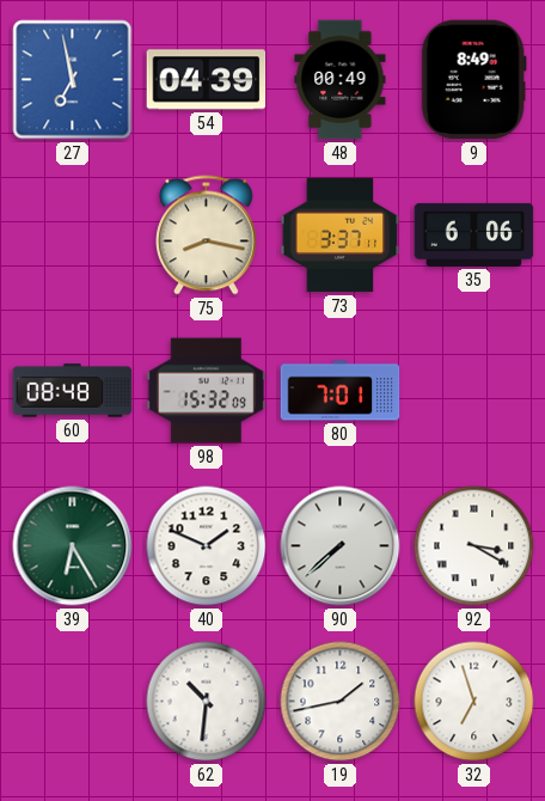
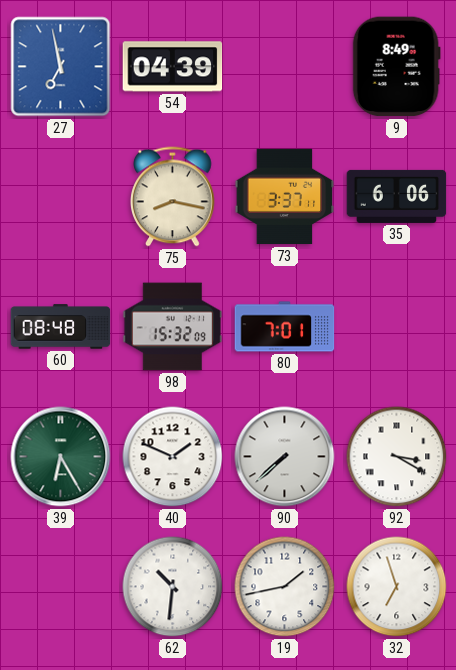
48: 00:49 -> none
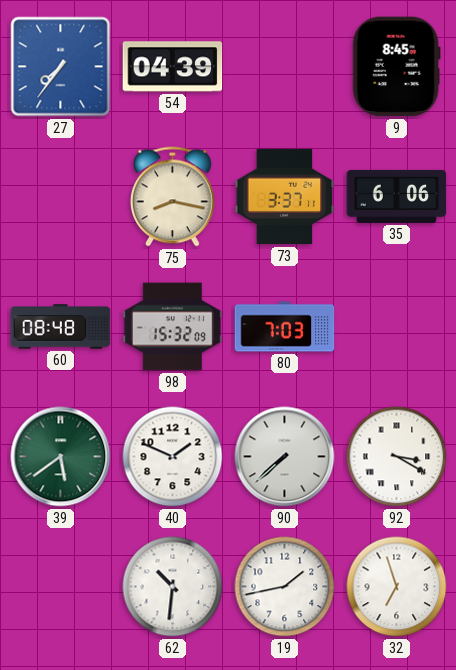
27: 6:58 -> 7:36
9: 8:49 -> 8:45
80: 7:01 -> 7:03
39: 6:25 -> 5:39
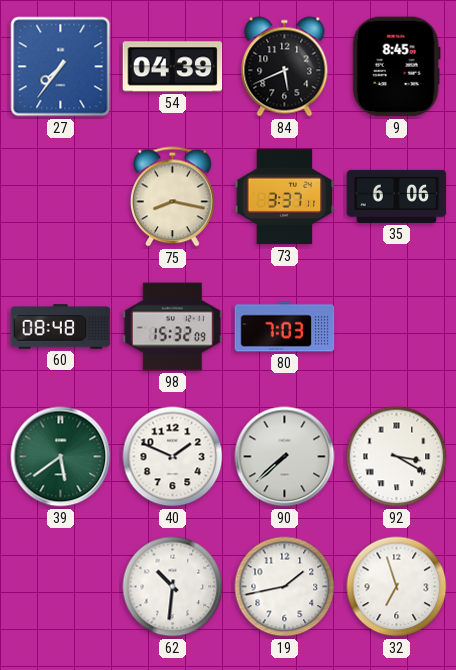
84: none -> 5:41
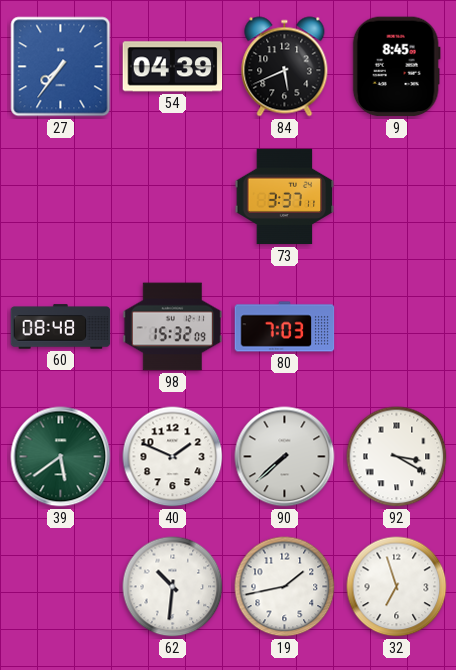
75: 8:17 -> none
35: 6:06 -> none
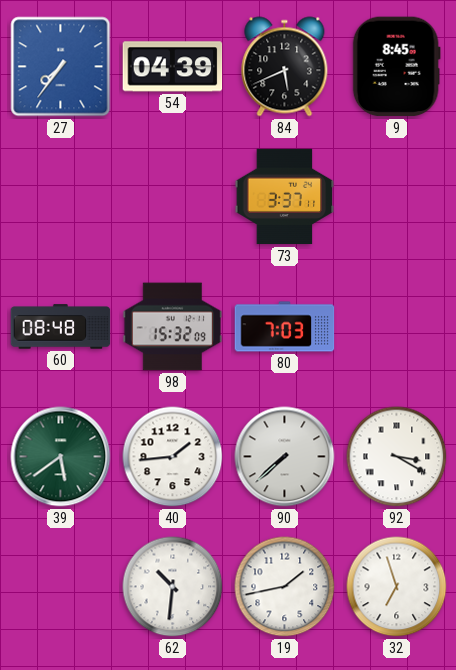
40: 1:49 -> 1:44
